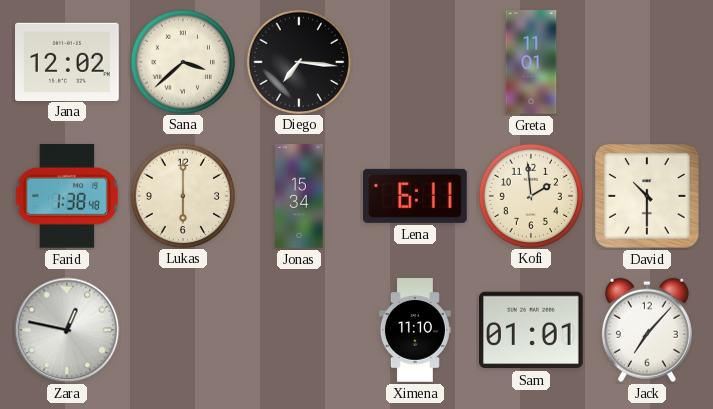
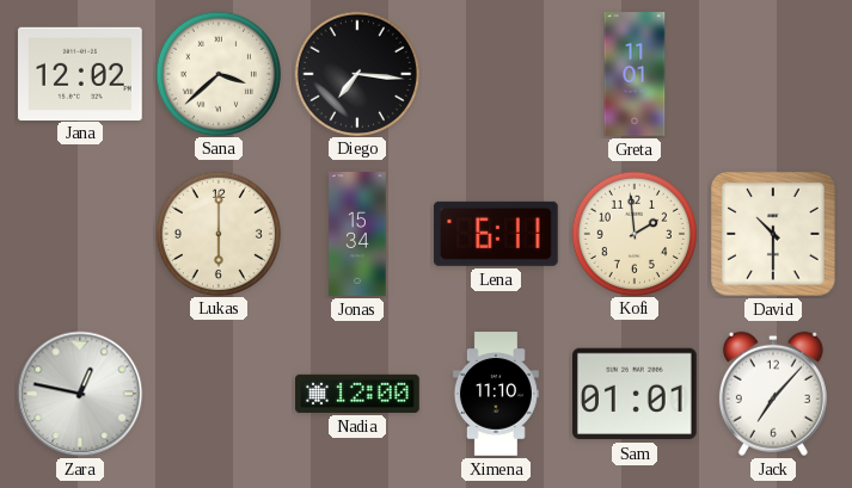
Farid: 1:38 -> none
Nadia: none -> 12:00
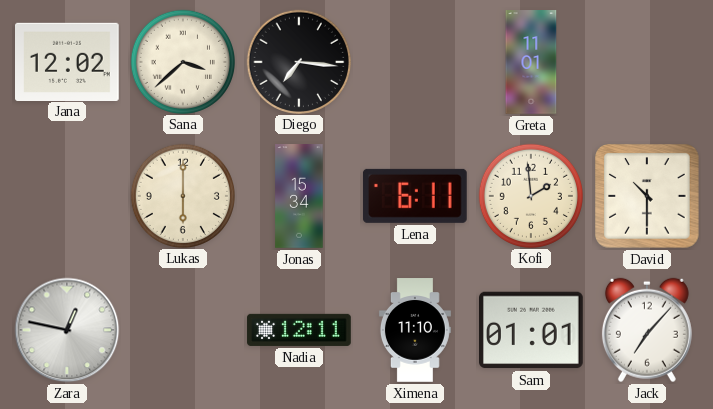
Nadia: 12:00 -> 12:11
